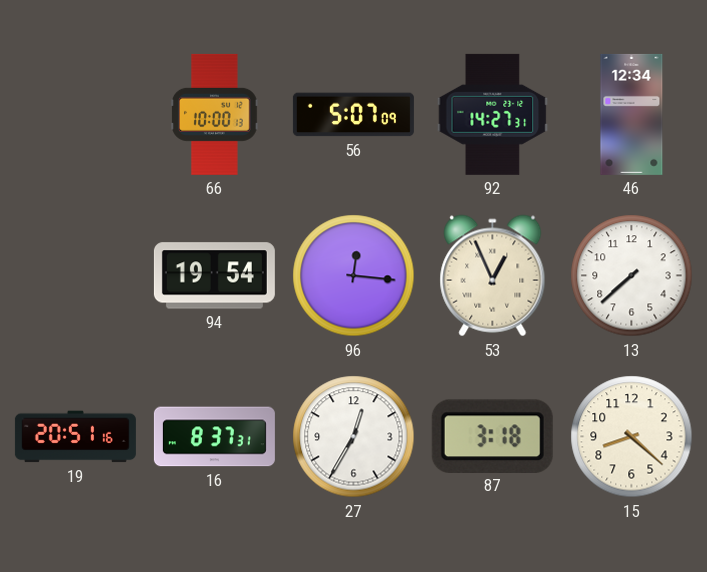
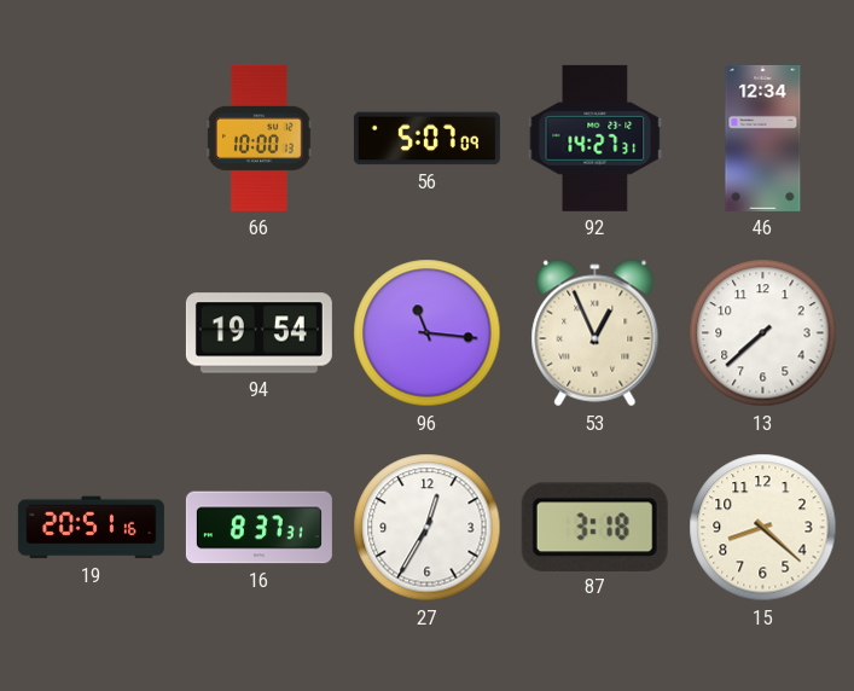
96: 12:16 -> 11:16
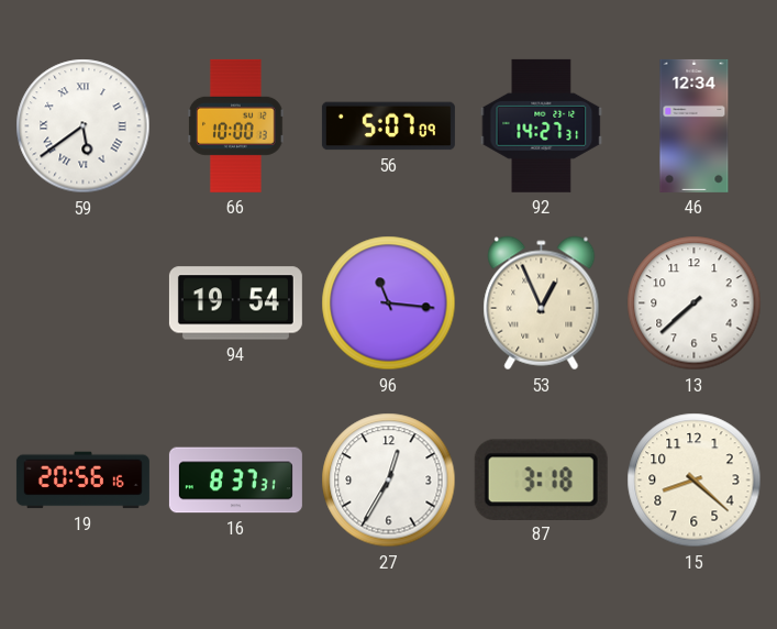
59: none -> 5:39
19: 20:51 -> 20:56
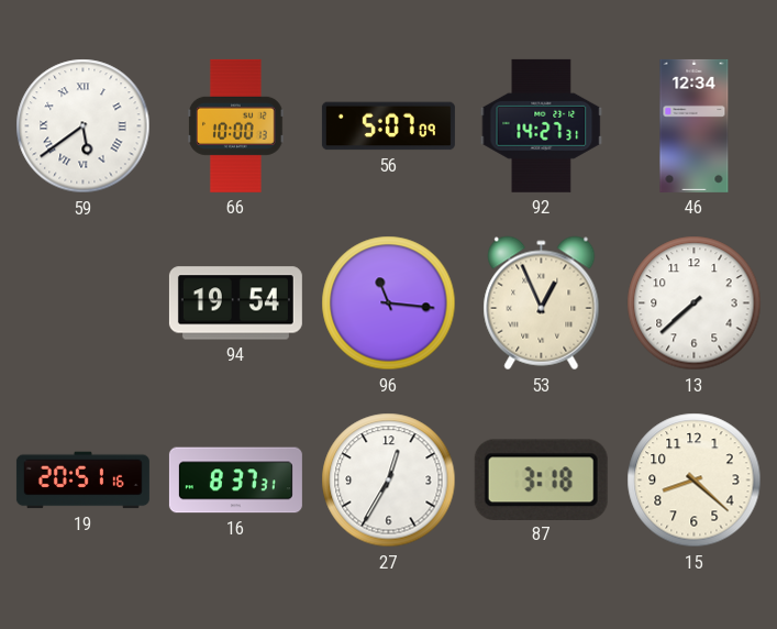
19: 20:56 -> 20:51
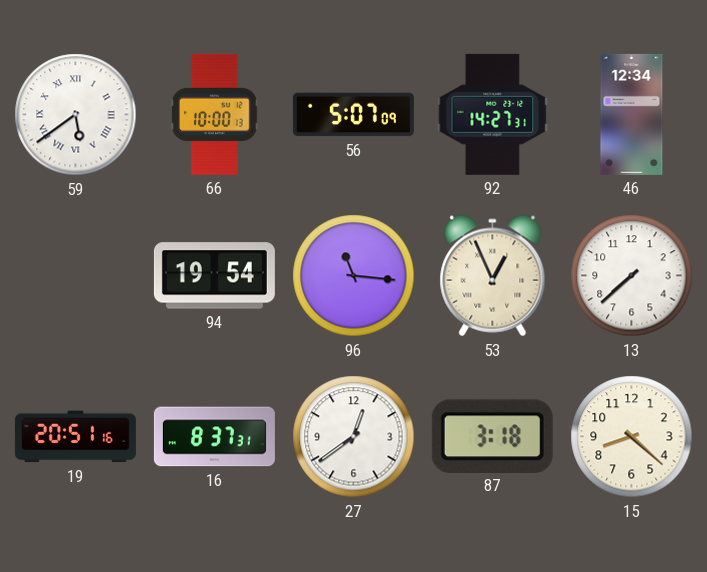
27: 12:35 -> 12:39
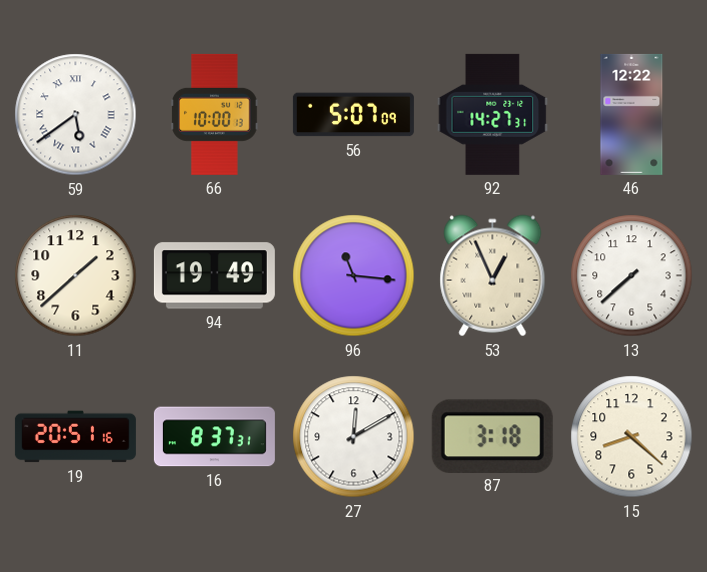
46: 12:34 -> 12:22
11: none -> 1:38
94: 19:54 -> 19:49
27: 12:39 -> 12:10
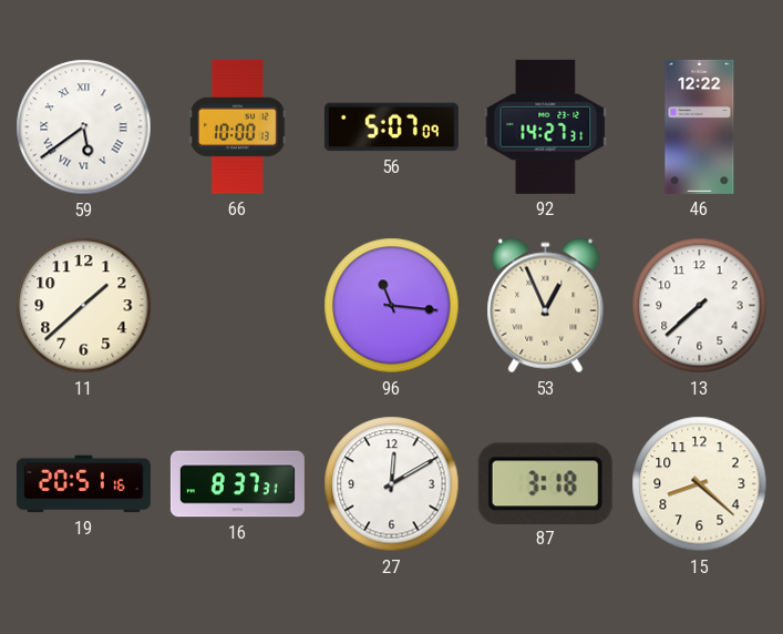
94: 19:49 -> none
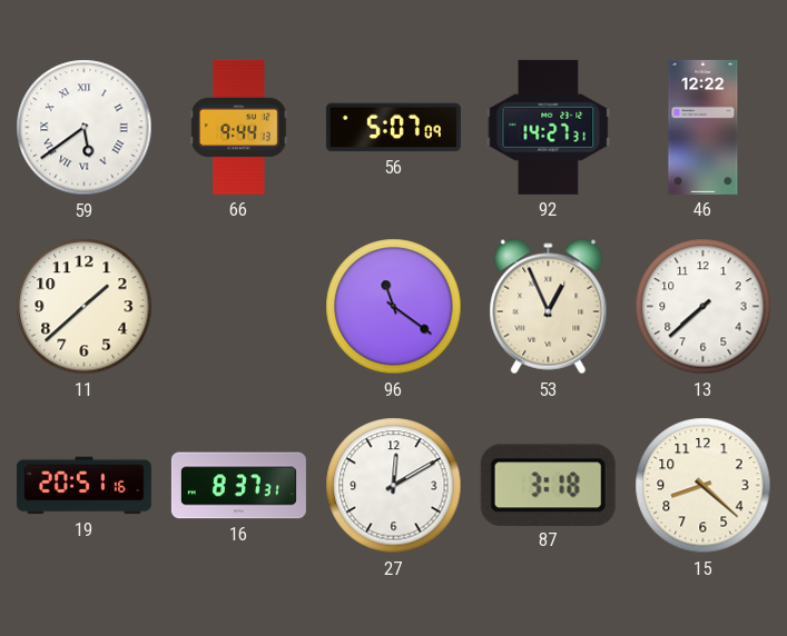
66: 10:00 -> 9:44
96: 11:16 -> 11:21
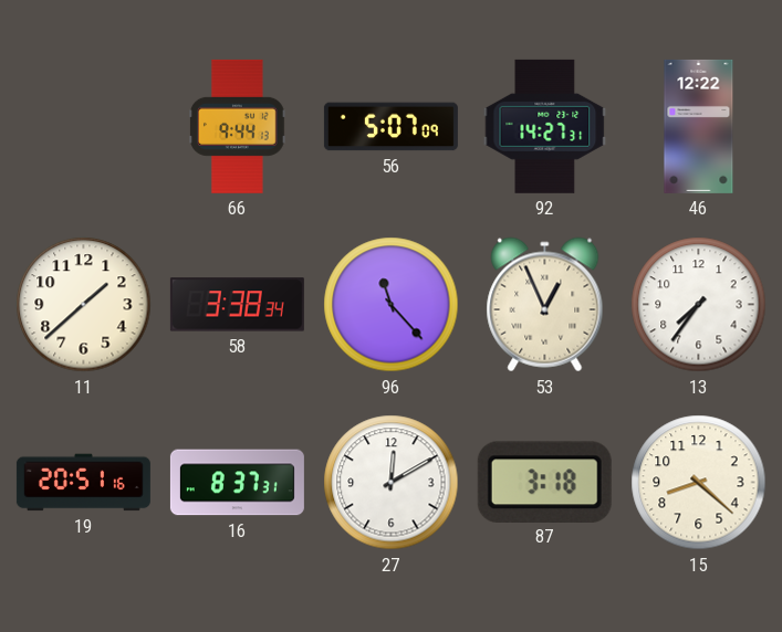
59: 5:39 -> none
58: none -> 3:38
96: 11:21 -> 11:23
13: 7:38 -> 7:36
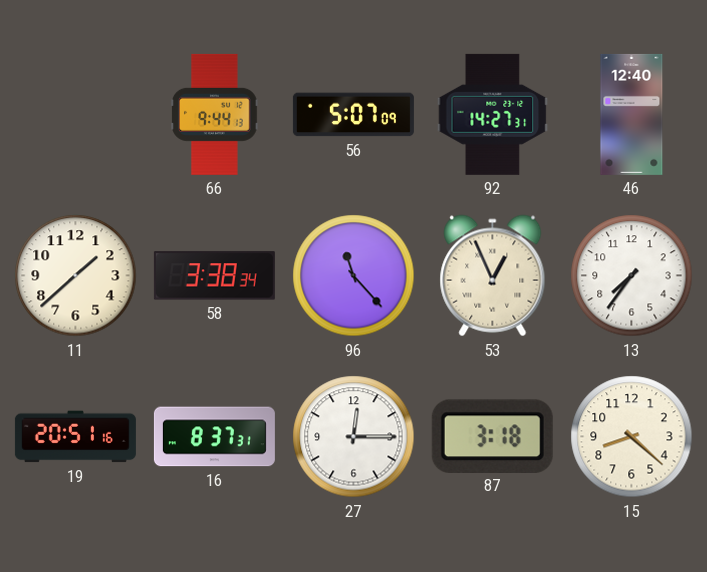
46: 12:22 -> 12:40
27: 12:10 -> 12:15
